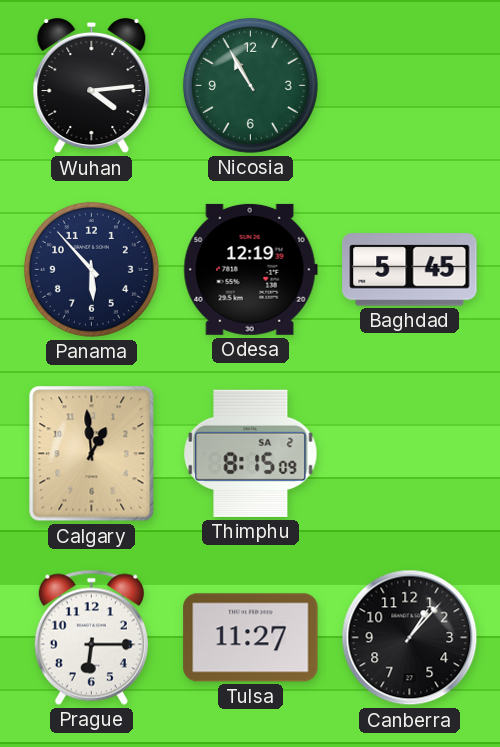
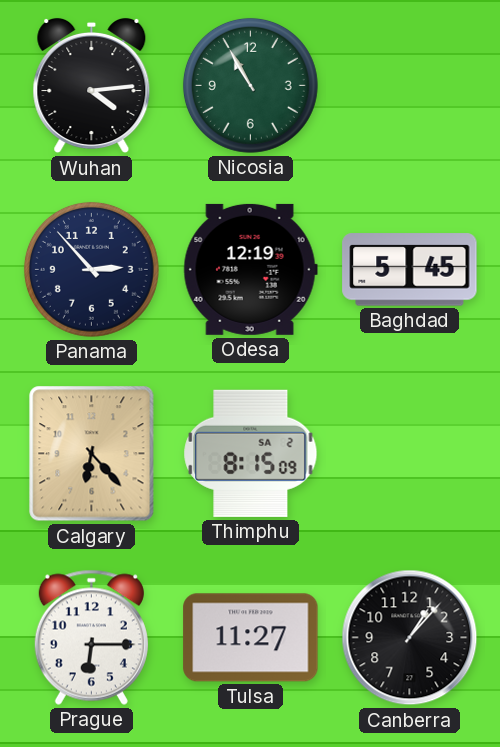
Panama: 5:53 -> 2:53
Calgary: 12:59 -> 6:23
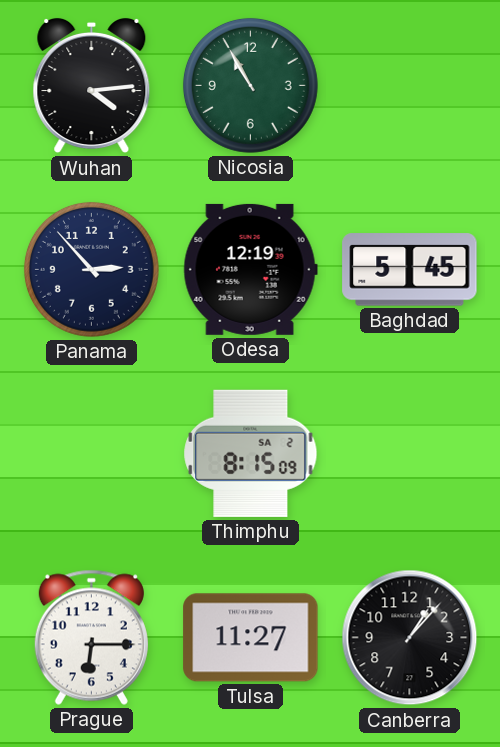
Calgary: 6:23 -> none
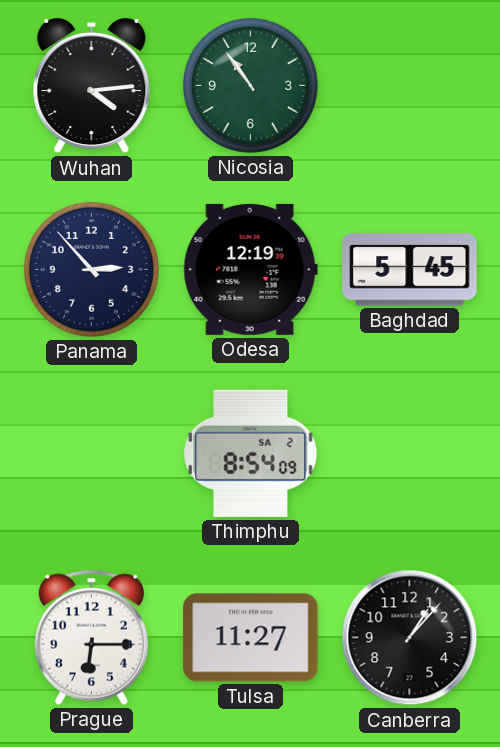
Nicosia: 10:55 -> 10:54
Thimphu: 8:15 -> 8:54
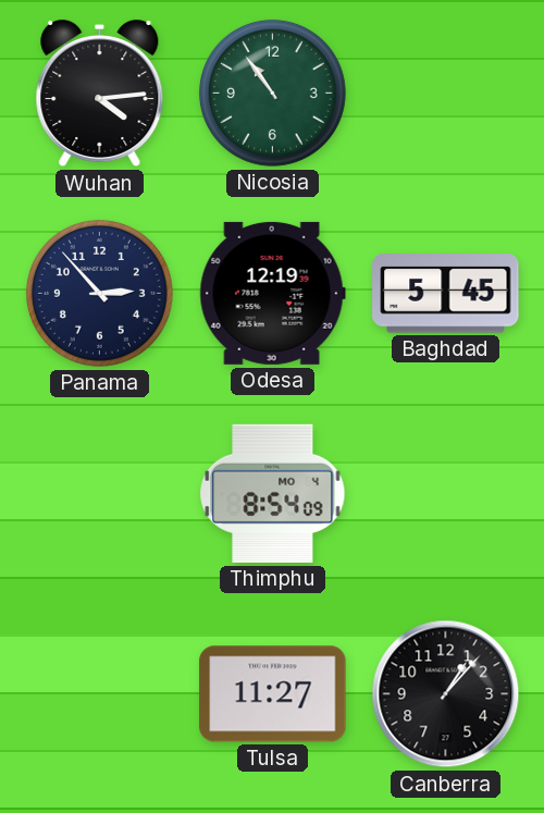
Thimphu date: SA 2 -> MO 4
Prague: 6:15 -> none
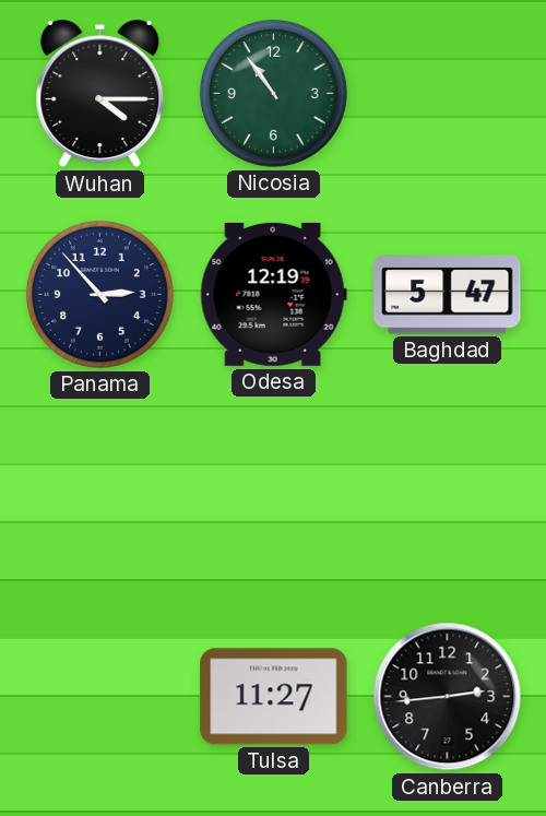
Wuhan: 4:14 -> 4:15
Baghdad: 5:45 -> 5:47
Thimphu: 8:54 -> none
Canberra: 1:07 -> 2:44
